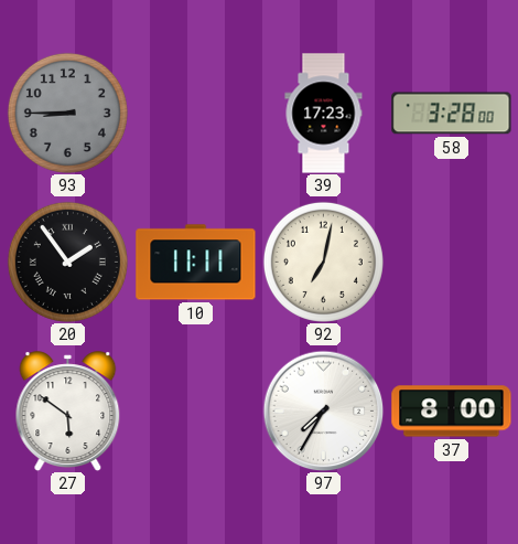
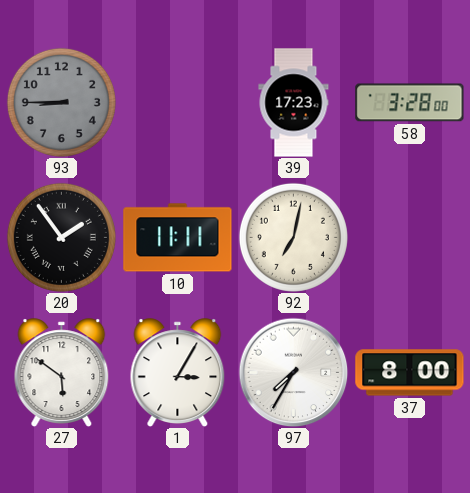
1: none -> 3:05
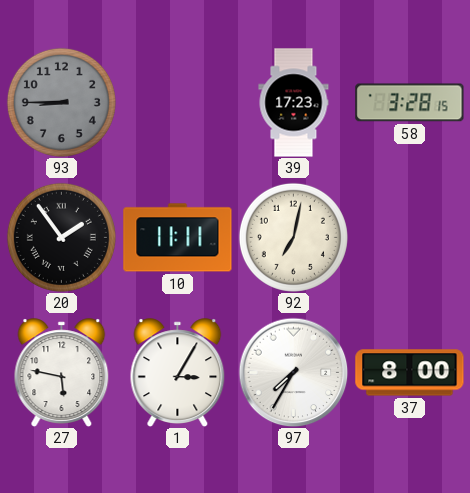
58: 3:28:00 -> 3:28:15
27: 5:51 -> 5:47
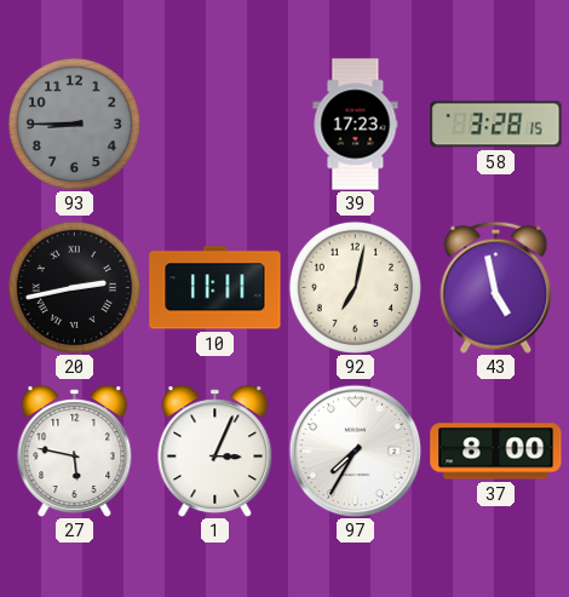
20: 1:54 -> 2:43
43: none -> 4:58
1: 3:05 -> 3:04
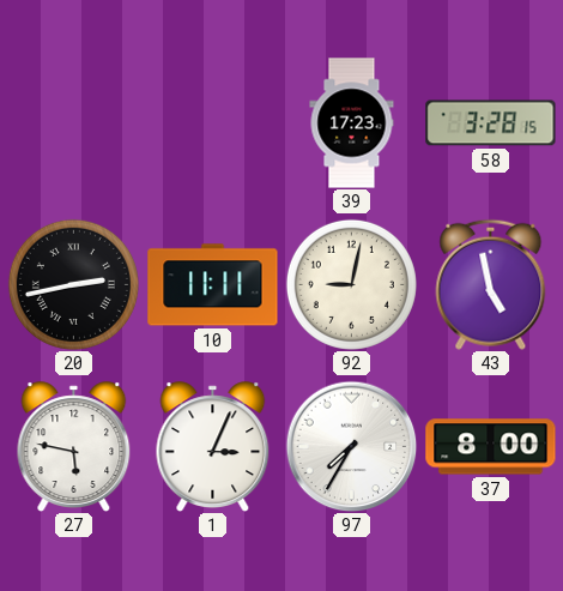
93: 8:45 -> none
92: 7:02 -> 9:02
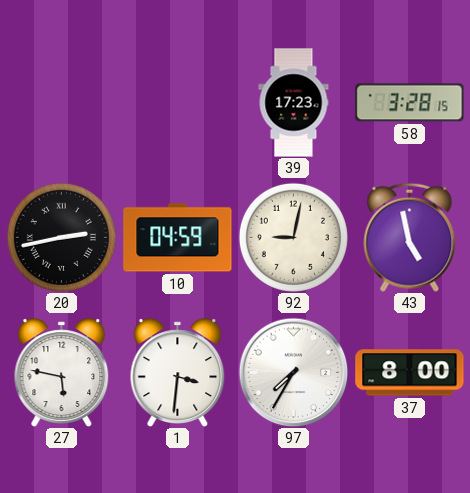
10: 11:11 -> 04:59
1: 3:04 -> 3:31
